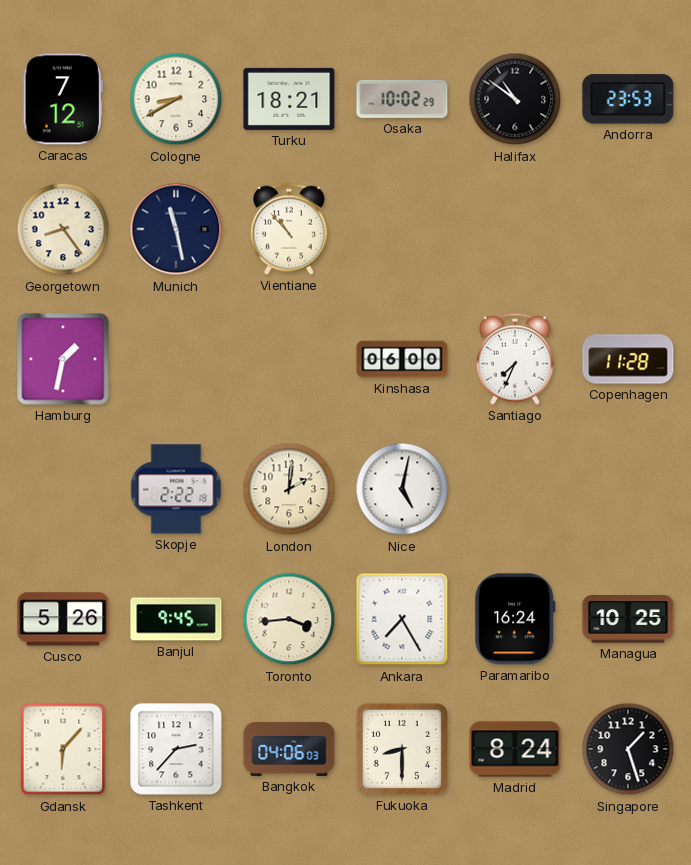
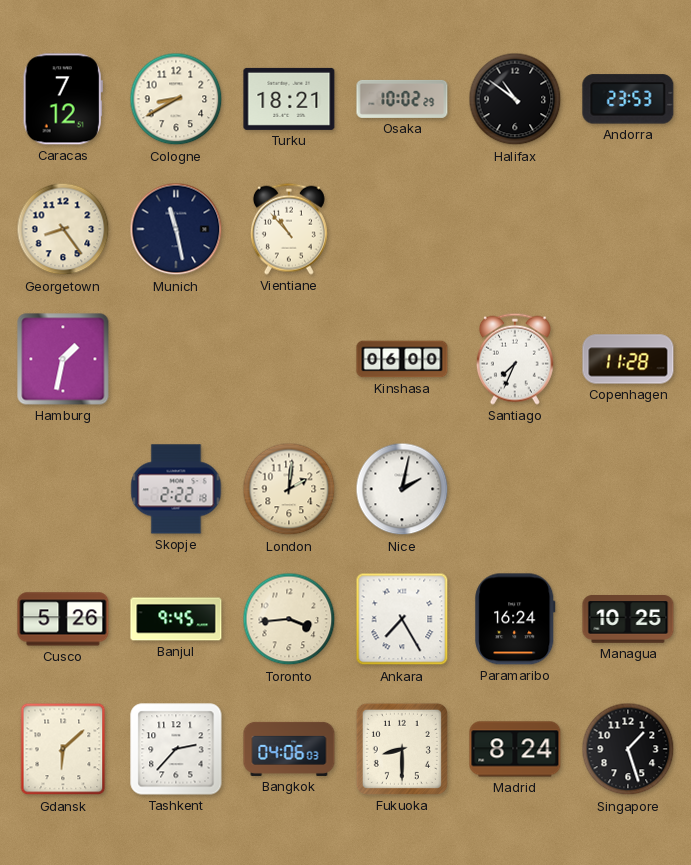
Nice: 5:02 -> 2:02
Gdansk: 6:07 -> 6:08
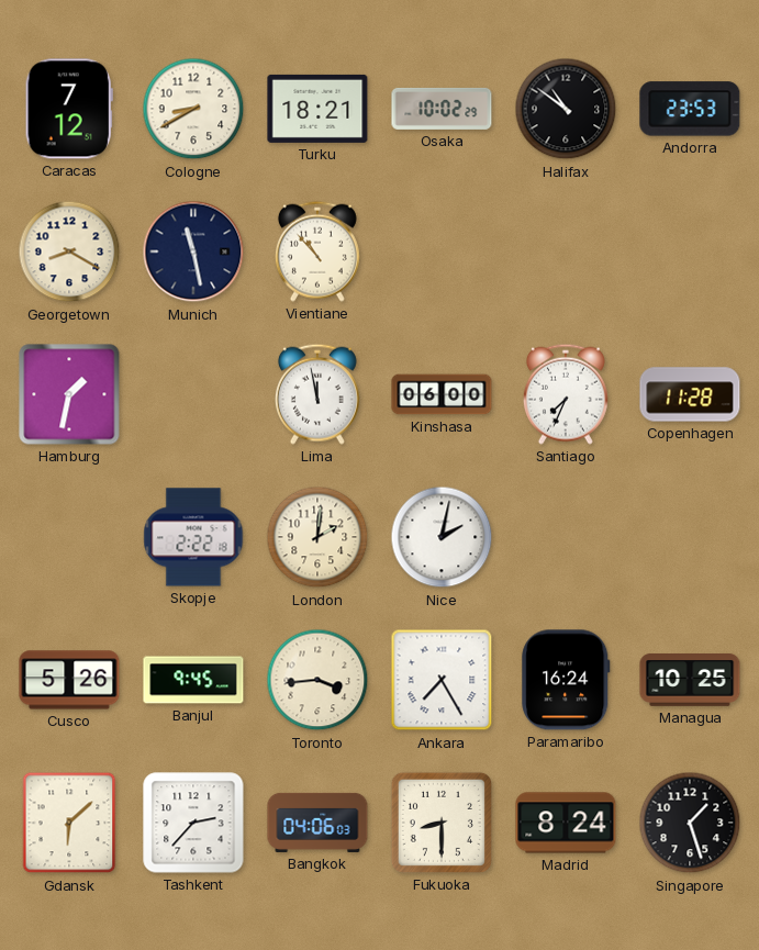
Georgetown: 8:24 -> 8:20
Lima: none -> 11:58
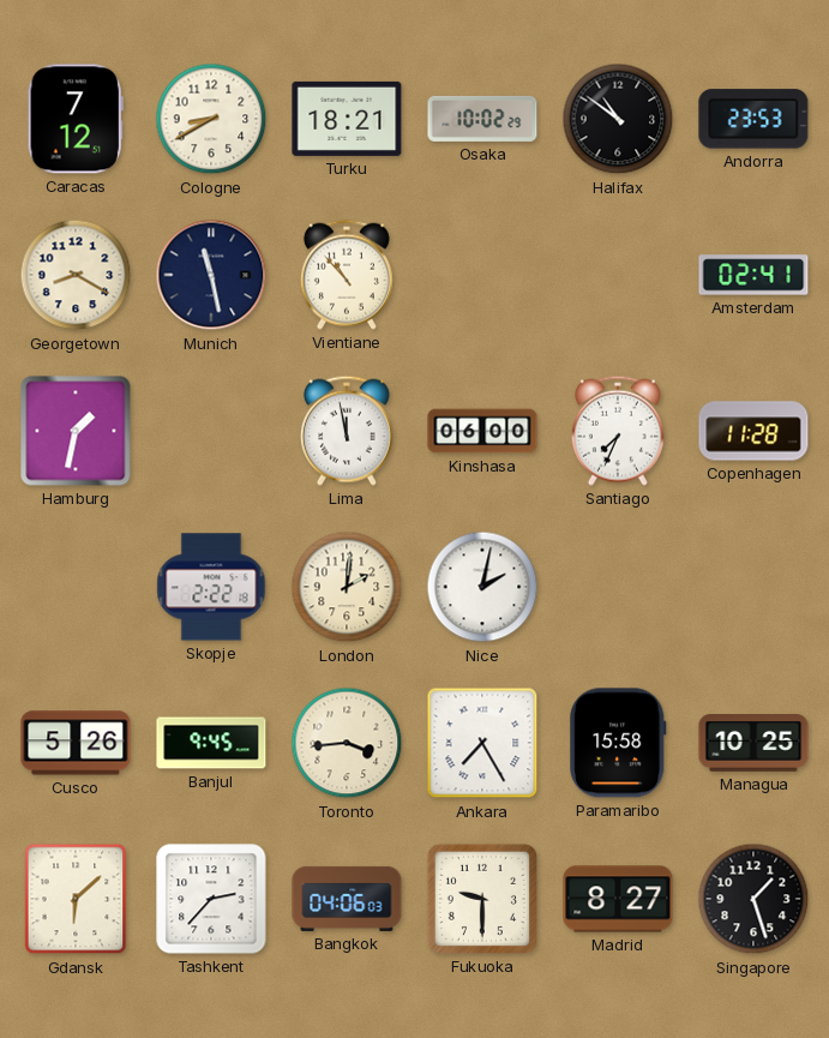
Amsterdam: none -> 02:41
Paramaribo: 16:24 -> 15:58
Fukuoka: 8:30 -> 9:30
Madrid: 8:24 -> 8:27
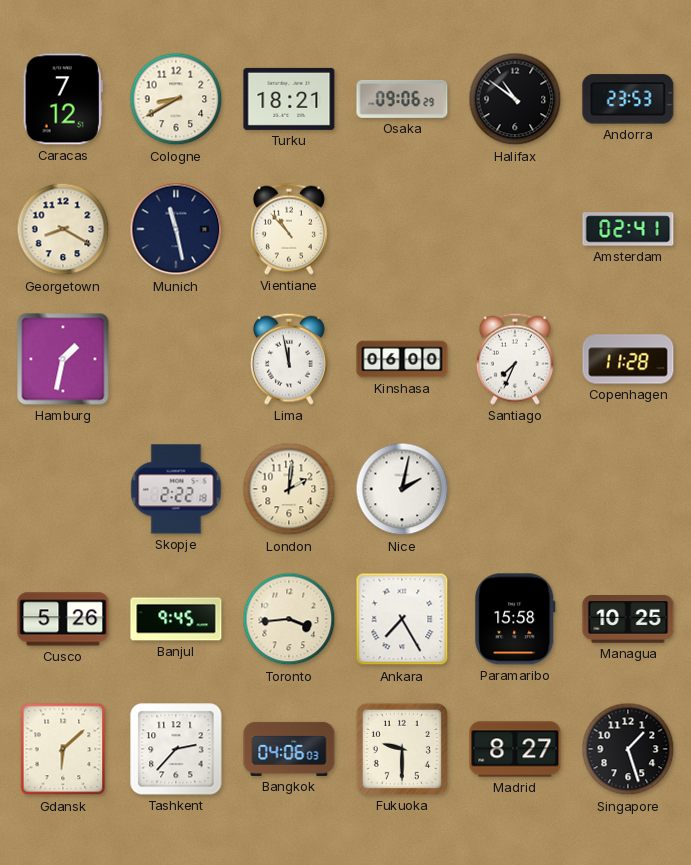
Osaka: 10:02 -> 09:06
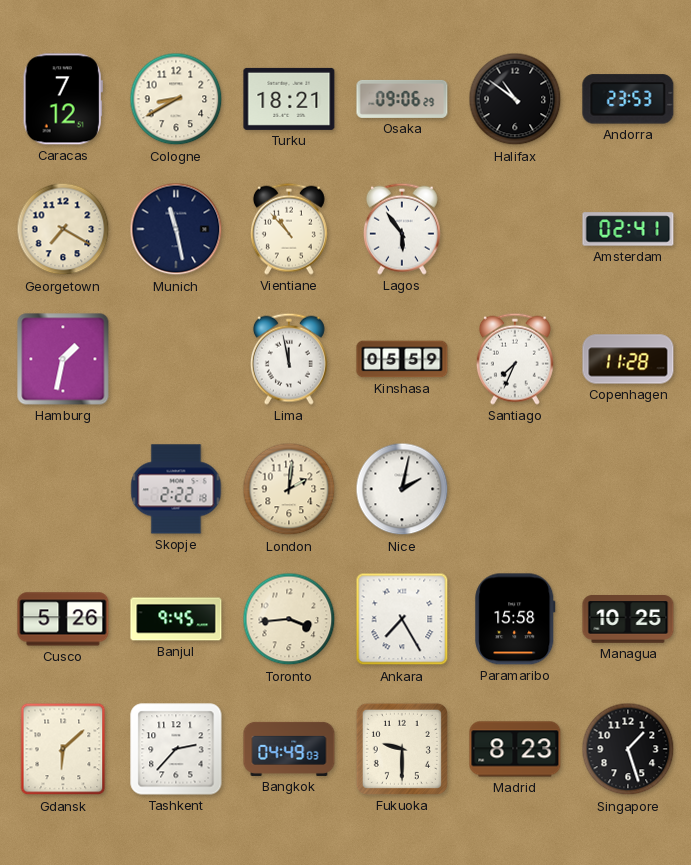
Georgetown: 8:20 -> 7:20
Lagos: none -> 5:54
Kinshasa: 06:00 -> 05:59
Bangkok: 04:06 -> 04:49
Madrid: 8:27 -> 8:23
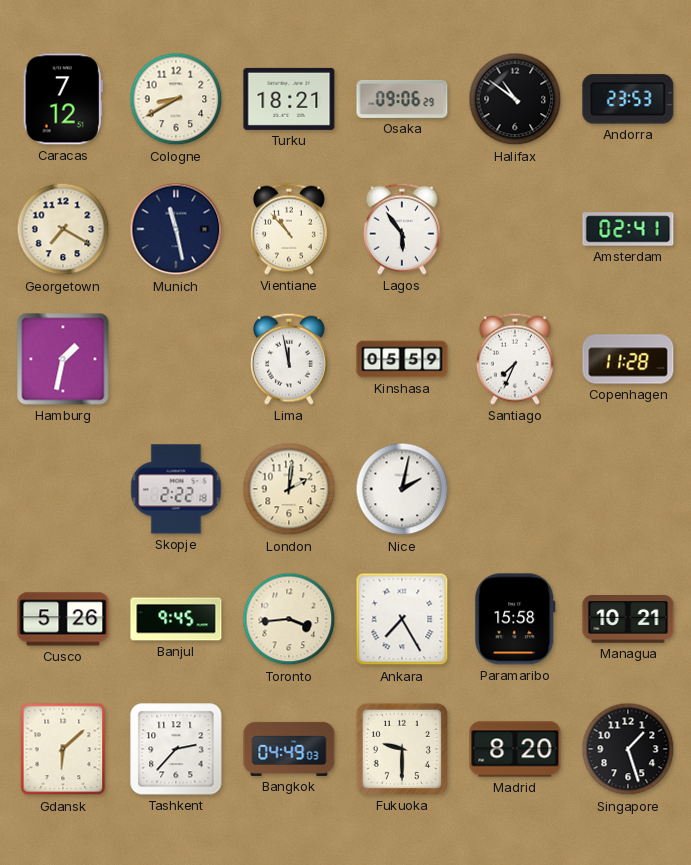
Managua: 10:25 -> 10:21
Madrid: 8:23 -> 8:20
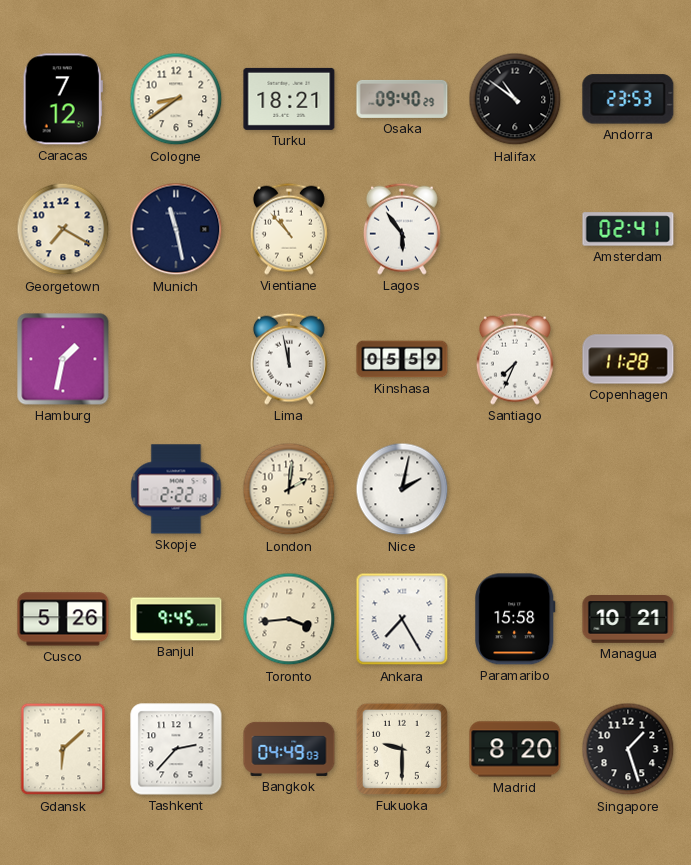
Cologne: 8:40 -> 8:39
Osaka: 09:06 -> 09:40
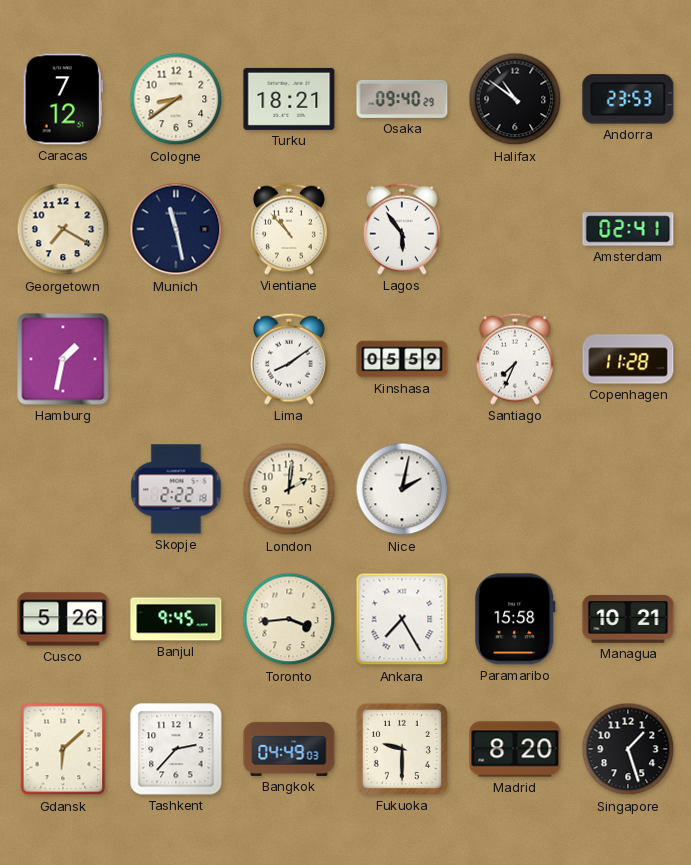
Lima: 11:58 -> 8:09
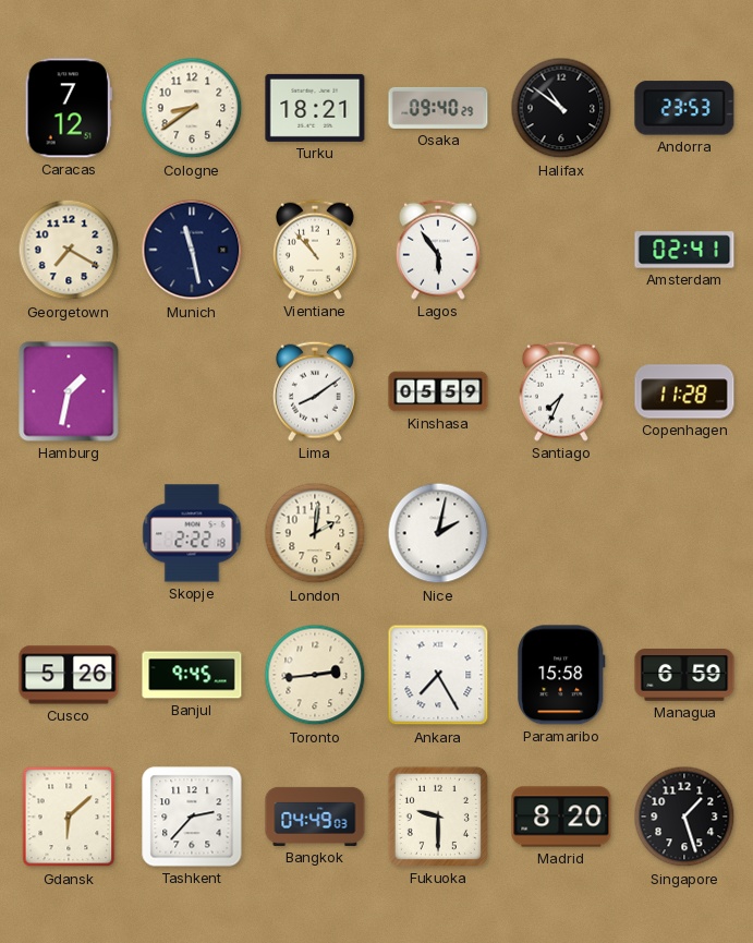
Toronto: 3:44 -> 2:44
Managua: 10:21 -> 6:59
